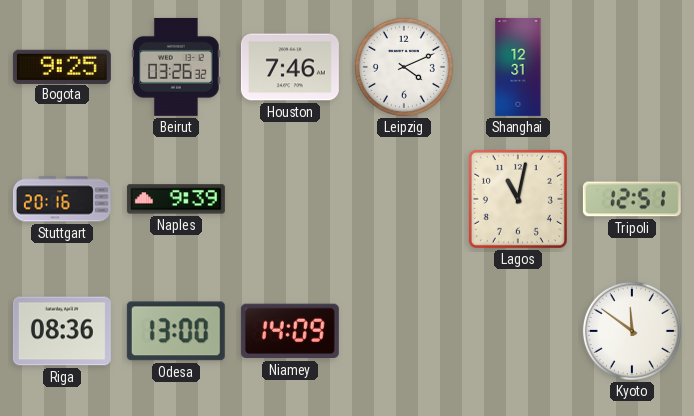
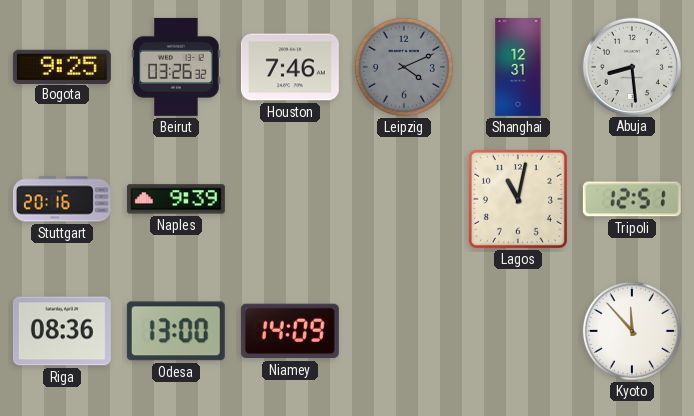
Leipzig dial: white -> grey
Abuja: none -> 8:29
Kyoto: 11:51 -> 11:53
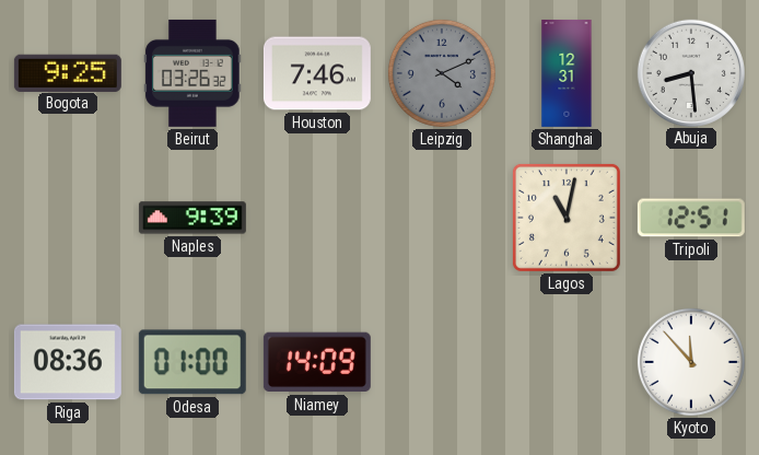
Stuttgart: 20:16 -> none
Odesa: 13:00 -> 01:00
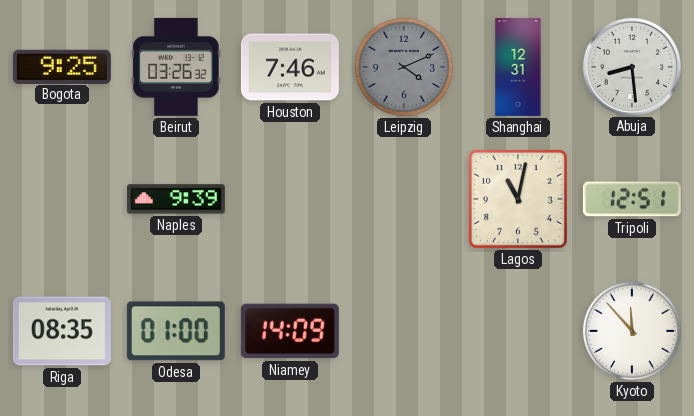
Riga: 08:36 -> 08:35
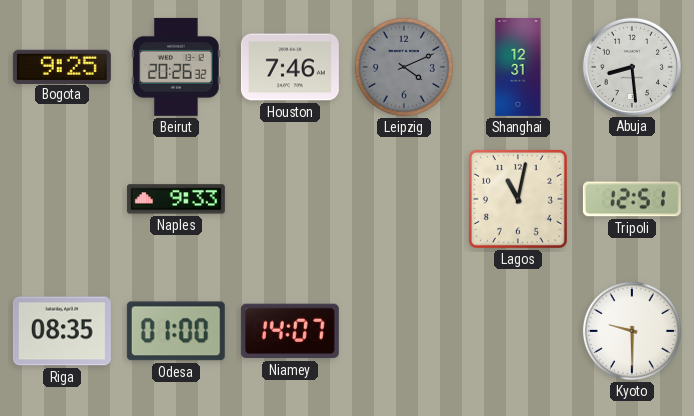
Beirut: 03:26 -> 20:26
Naples: 9:39 -> 9:33
Niamey: 14:09 -> 14:07
Kyoto: 11:53 -> 9:30
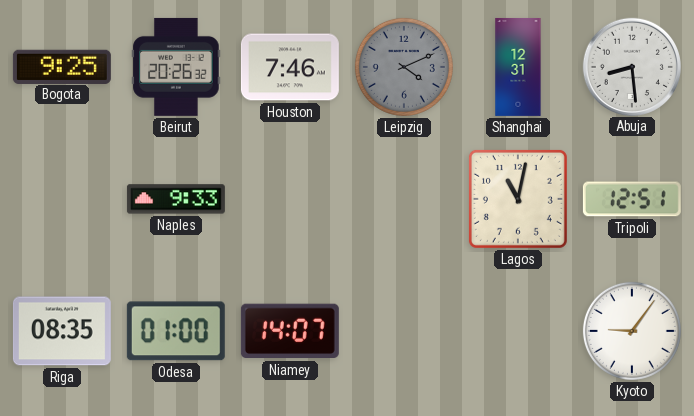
Kyoto: 9:30 -> 9:06
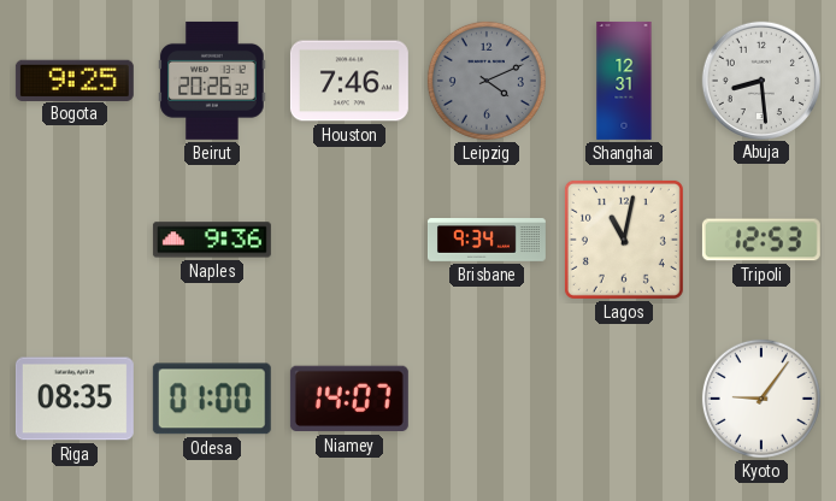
Naples: 9:33 -> 9:36
Brisbane: none -> 9:34
Tripoli: 12:51 -> 12:53
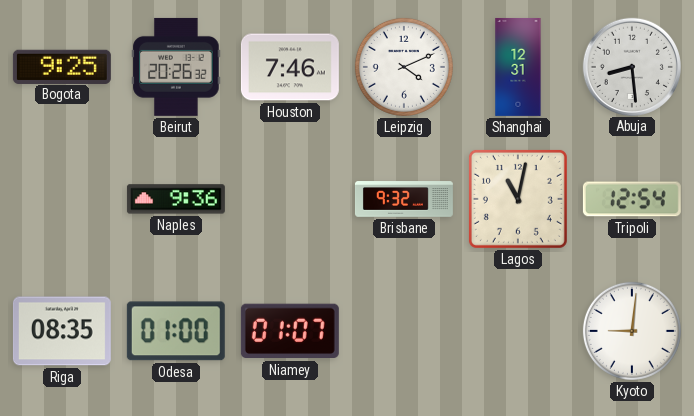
Leipzig dial: grey -> white
Brisbane: 9:34 -> 9:32
Tripoli: 12:53 -> 12:54
Niamey: 14:07 -> 01:07
Kyoto: 9:06 -> 9:01
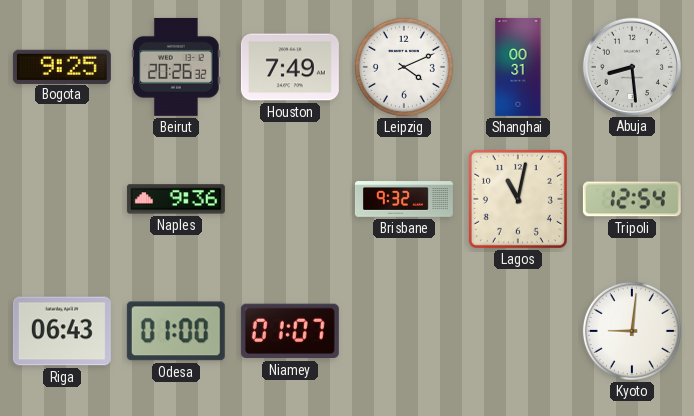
Houston: 7:46 -> 7:49
Shanghai: 12:31 -> 00:31
Riga: 08:35 -> 06:43
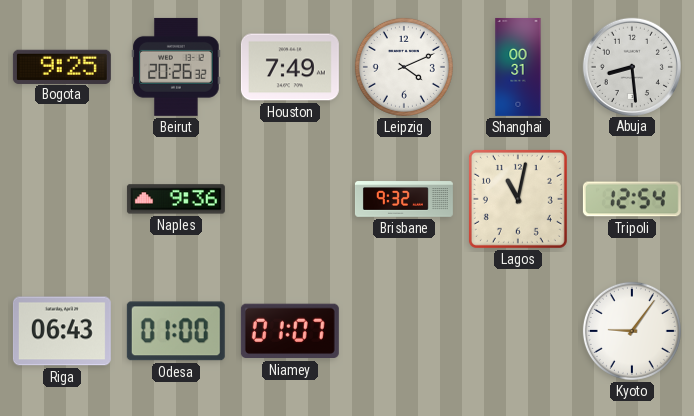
Kyoto: 9:01 -> 9:06
